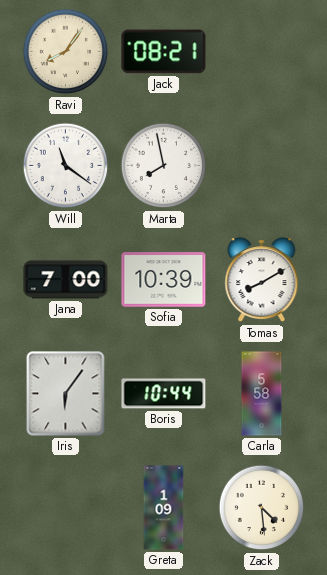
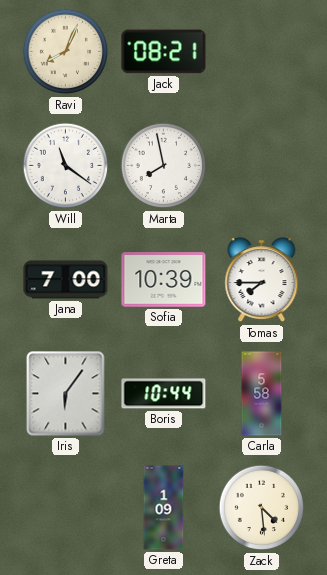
Ravi: 8:06 -> 8:04
Tomas: 8:10 -> 7:45
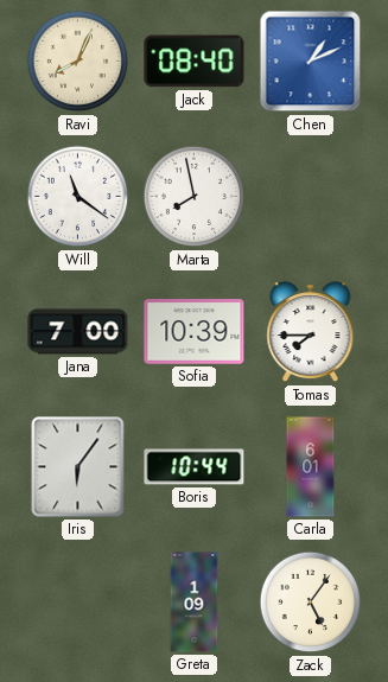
Jack: 08:21 -> 08:40
Chen: none -> 1:11
Carla: 5:58 -> 6:01
Zack: 4:29 -> 5:06
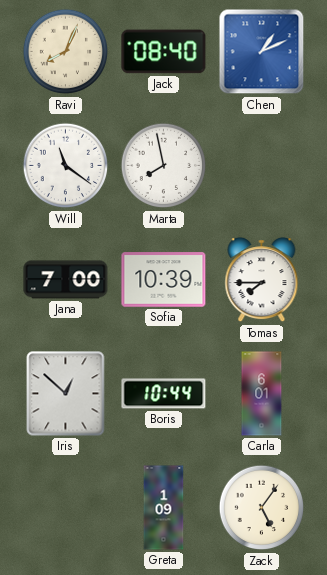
Iris: 6:06 -> 12:52
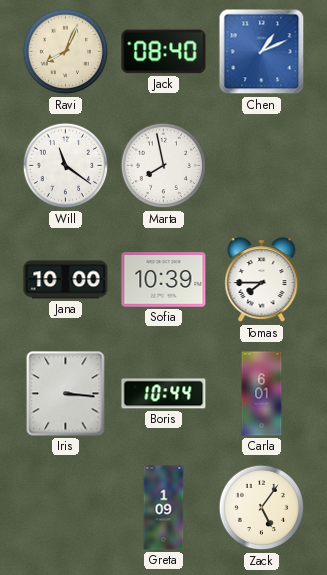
Jana: 7:00 -> 10:00
Iris: 12:52 -> 3:16
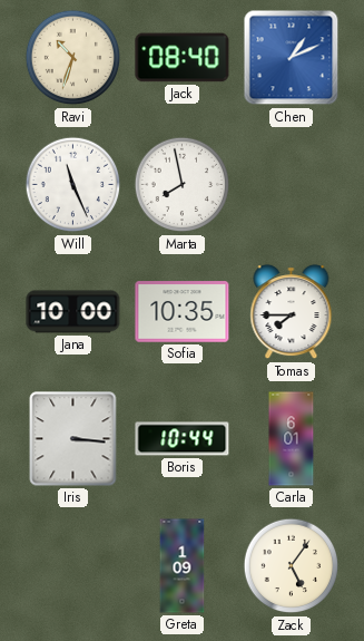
Ravi: 8:04 -> 10:33
Will: 11:21 -> 11:26
Sofia: 10:39 -> 10:35
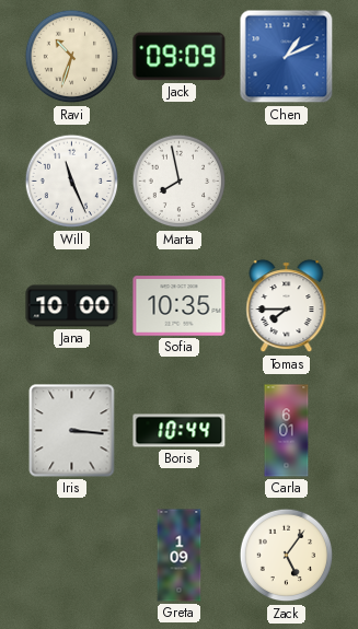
Jack: 08:40 -> 09:09
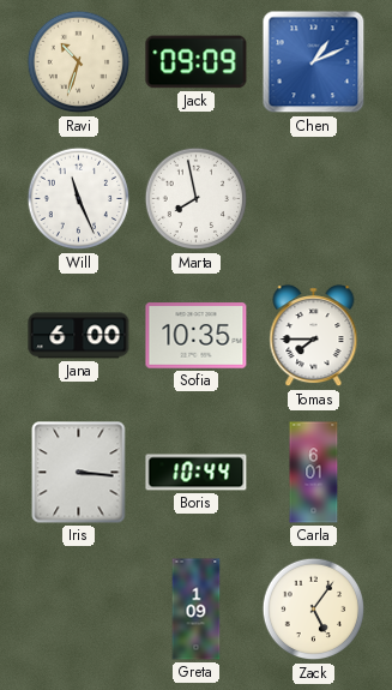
Jana: 10:00 -> 6:00
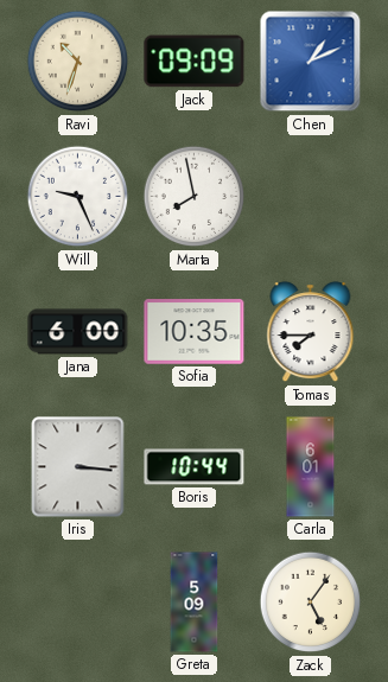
Will: 11:26 -> 9:26
Greta: 1:09 -> 5:09
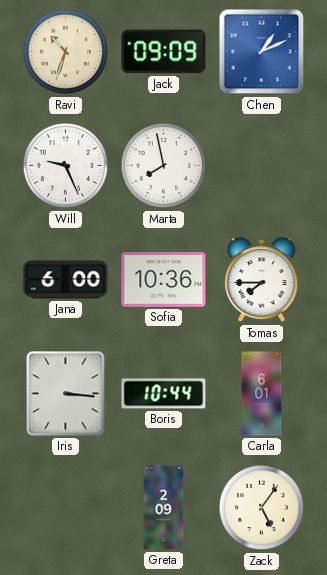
Sofia: 10:35 -> 10:36
Greta: 5:09 -> 2:09
